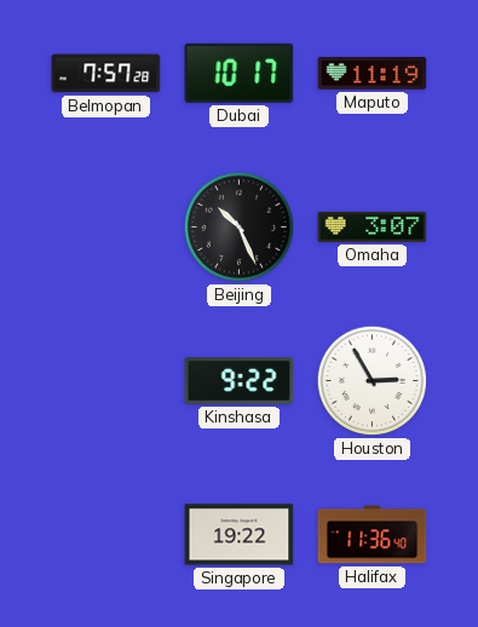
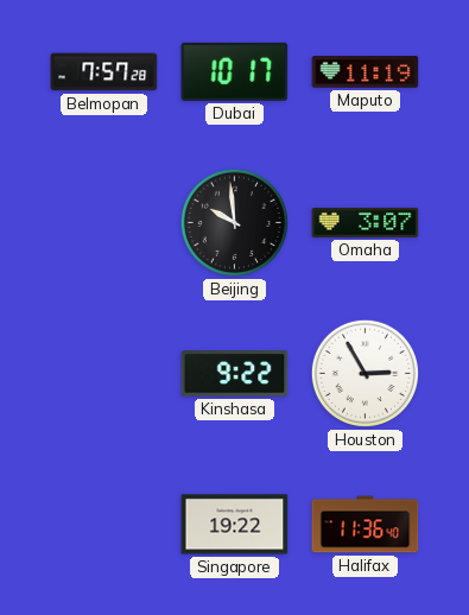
Beijing: 10:26 -> 9:59
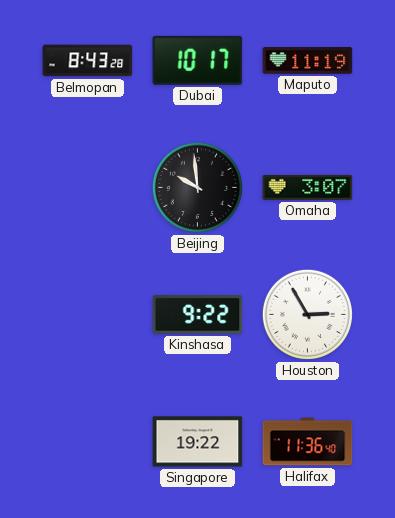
Belmopan: 7:57 -> 8:43
